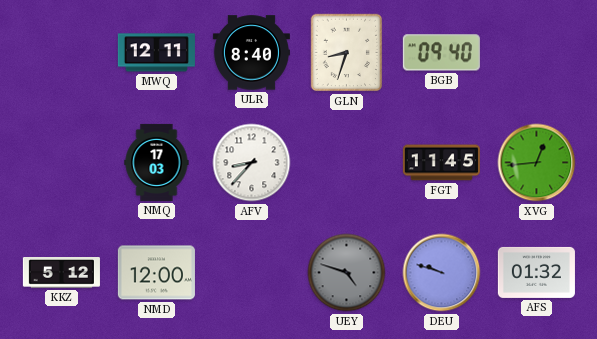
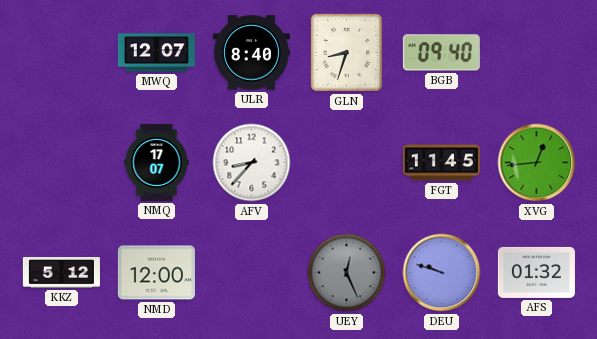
MWQ: 12:11 -> 12:07
NMQ: 17:03 -> 17:07
UEY: 4:48 -> 12:26
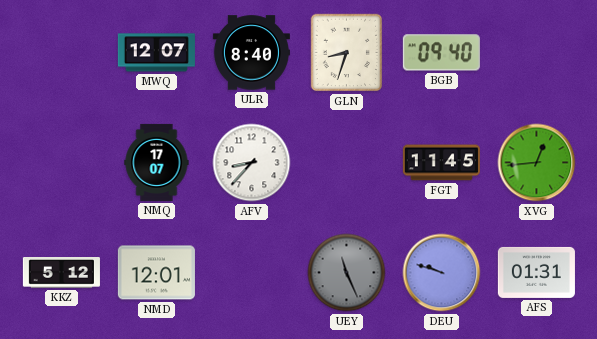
NMD: 12:00 -> 12:01
UEY: 12:26 -> 11:26
AFS: 01:32 -> 01:31
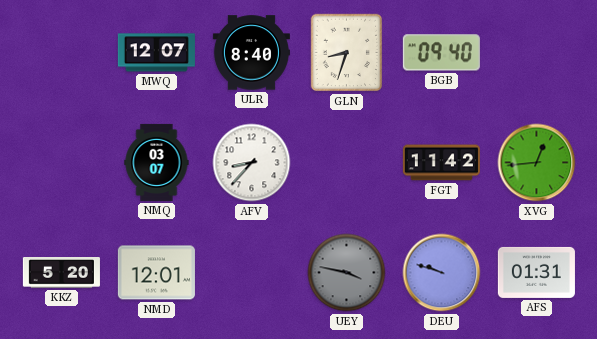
NMQ: 17:07 -> 03:07
FGT: 11:45 -> 11:42
KKZ: 5:12 -> 5:20
UEY: 11:26 -> 3:47
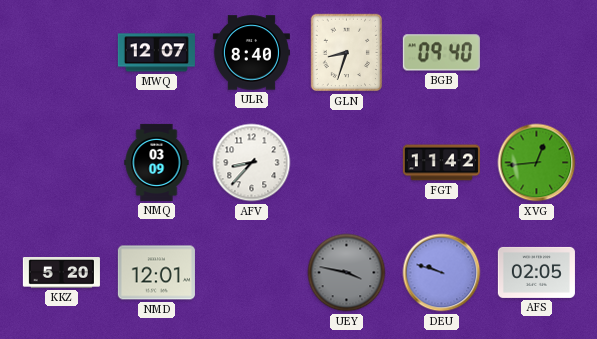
NMQ: 03:07 -> 03:09
AFS: 01:31 -> 02:05
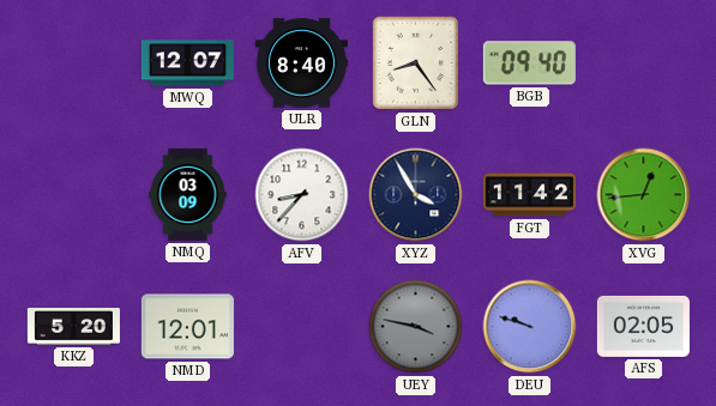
GLN: 8:33 -> 8:24
XYZ: none -> 3:55
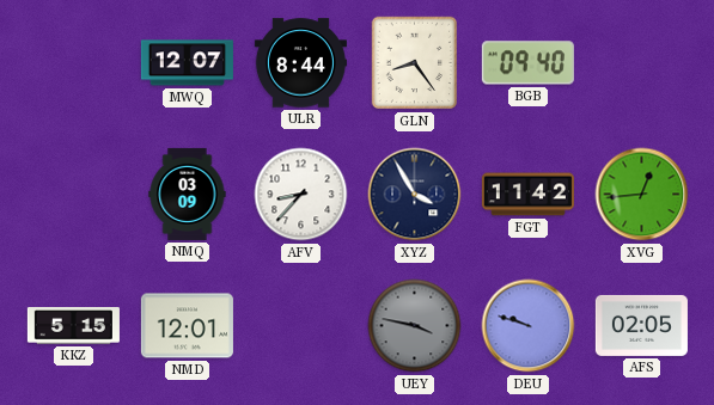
ULR: 8:40 -> 8:44
KKZ: 5:20 -> 5:15
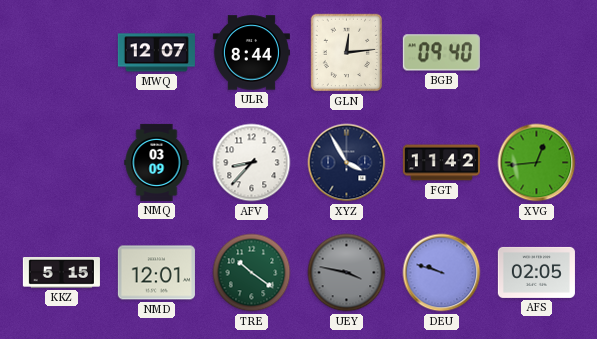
GLN: 8:24 -> 12:14
TRE: none -> 10:21
